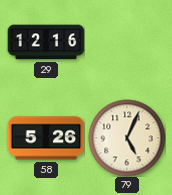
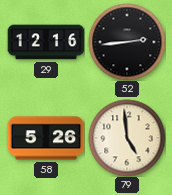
52: none -> 2:44
79: 5:04 -> 4:59
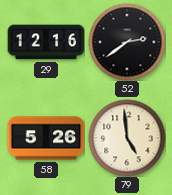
52: 2:44 -> 2:39
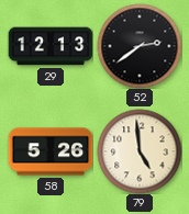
29: 12:16 -> 12:13
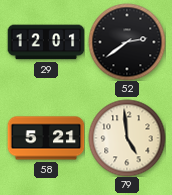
29: 12:13 -> 12:01
58: 5:26 -> 5:21
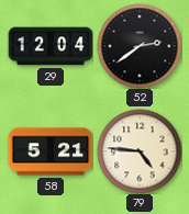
29: 12:01 -> 12:04
79: 4:59 -> 4:46
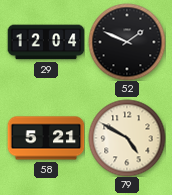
52: 2:39 -> 1:49
79: 4:46 -> 4:50
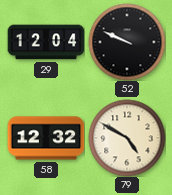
52: 1:49 -> 9:49
58: 5:21 -> 12:32
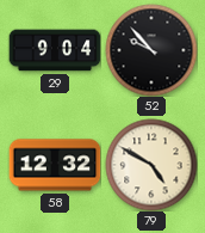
29: 12:04 -> 9:04
52: 9:49 -> 9:53
